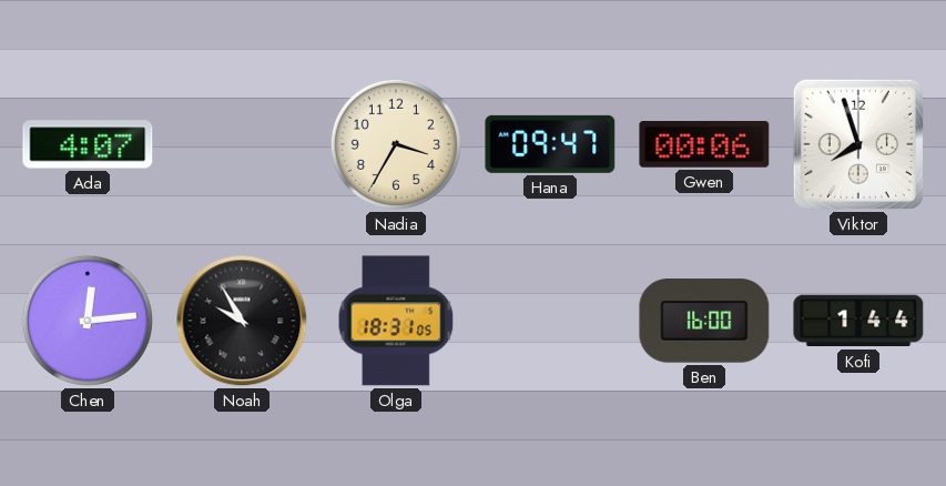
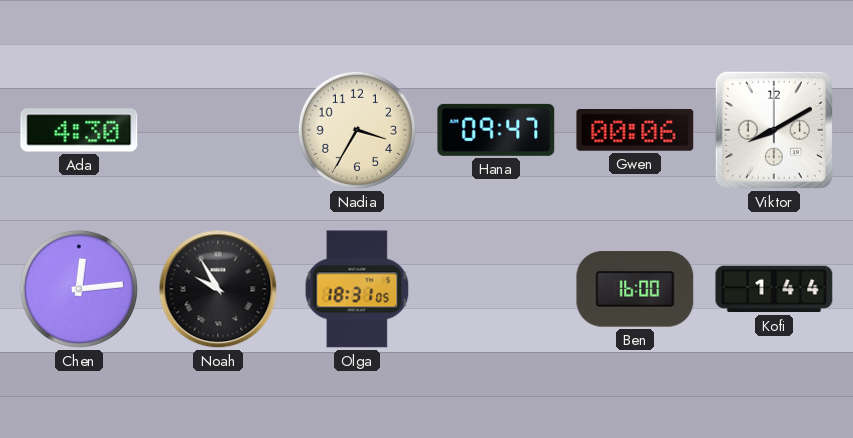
Ada: 4:07 -> 4:30
Viktor: 7:57 -> 8:10
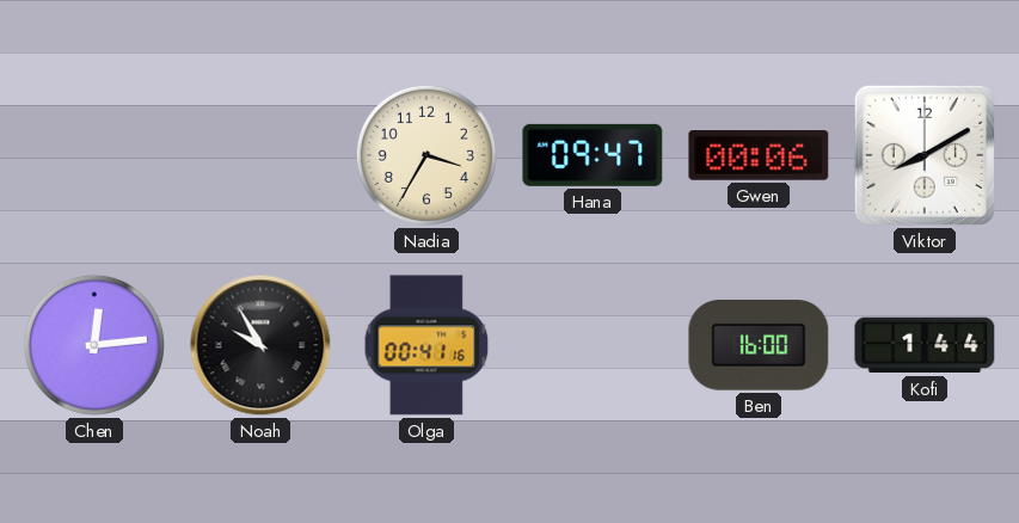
Ada: 4:30 -> none
Olga: 18:31 -> 00:41
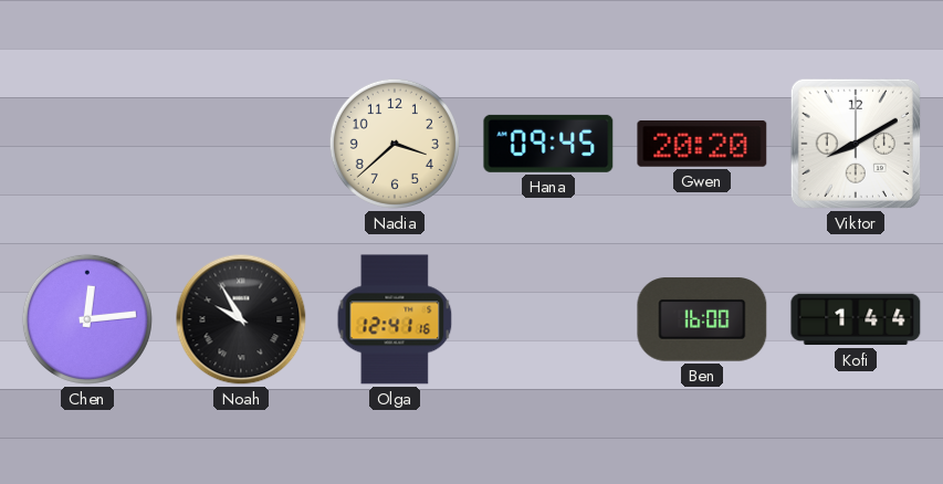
Nadia: 3:35 -> 3:38
Hana: 09:47 -> 09:45
Gwen: 00:06 -> 20:20
Olga: 00:41 -> 12:41
